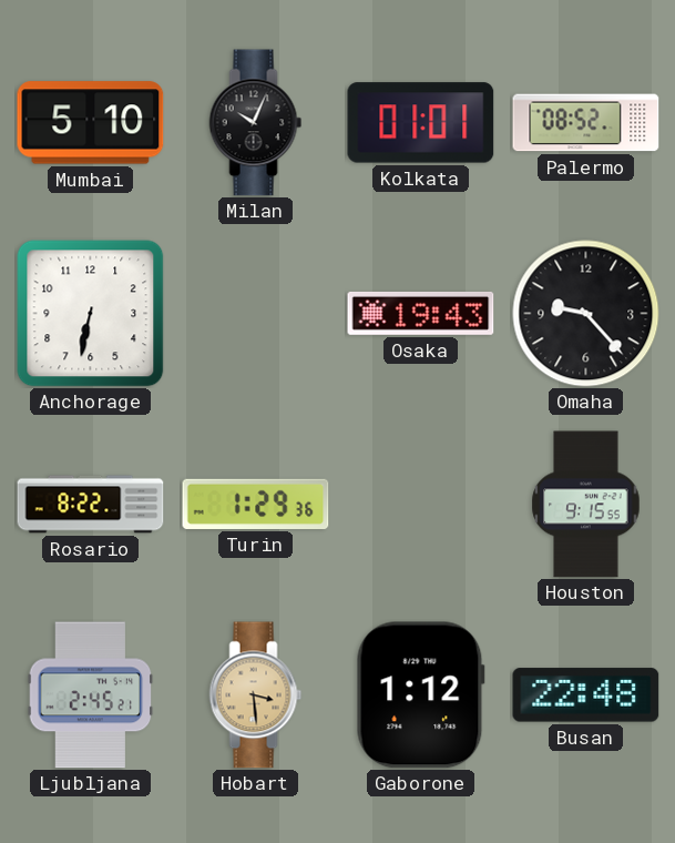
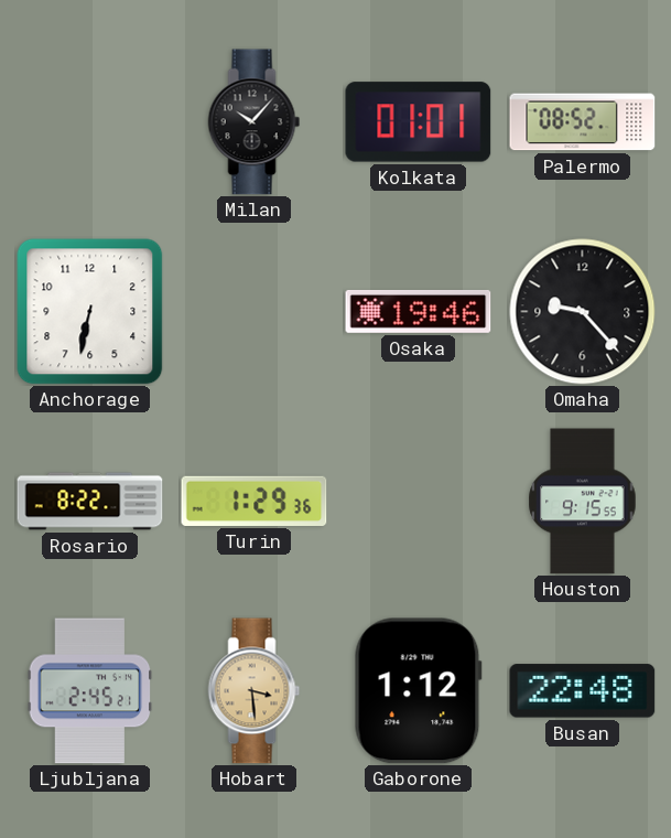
Mumbai: 5:10 -> none
Milan: 10:04 -> 10:07
Osaka: 19:43 -> 19:46
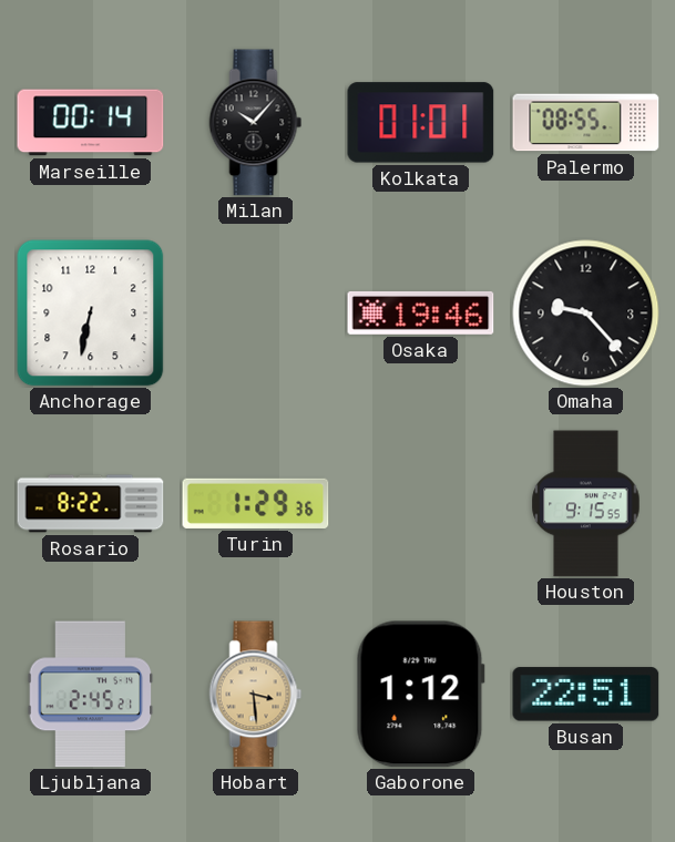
Marseille: none -> 00:14
Palermo: 08:52 -> 08:55
Busan: 22:48 -> 22:51
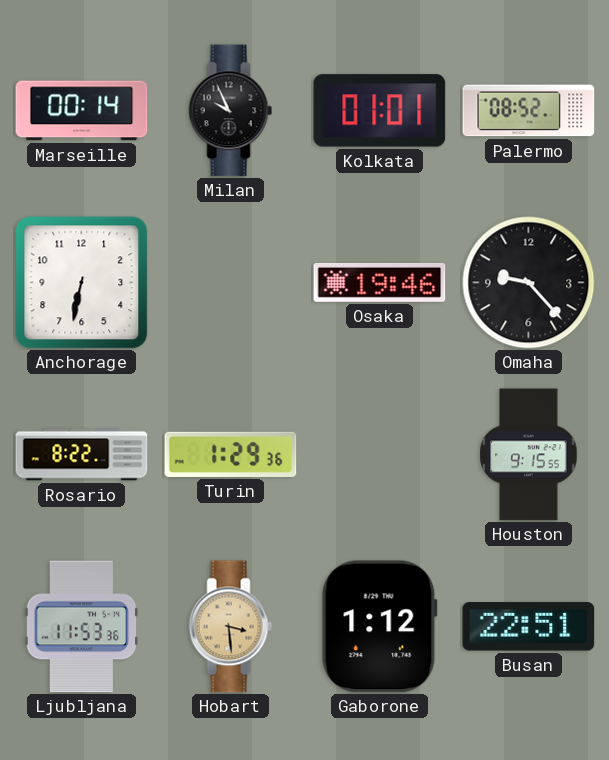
Milan: 10:07 -> 9:56
Palermo: 08:55 -> 08:52
Ljubljana: 2:45 -> 11:53
